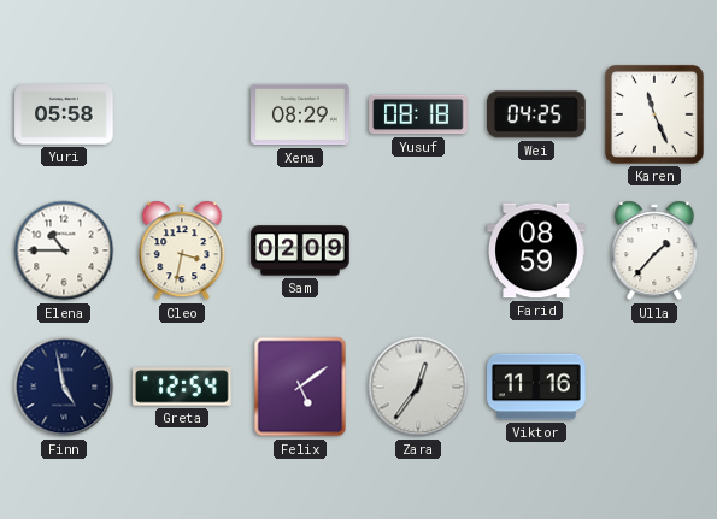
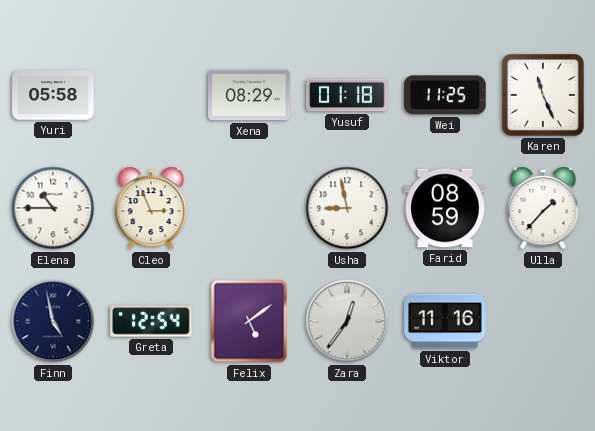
Yusuf: 08:18 -> 01:18
Wei: 04:25 -> 11:25
Cleo: 3:32 -> 2:56
Sam: 02:09 -> none
Usha: none -> 8:58
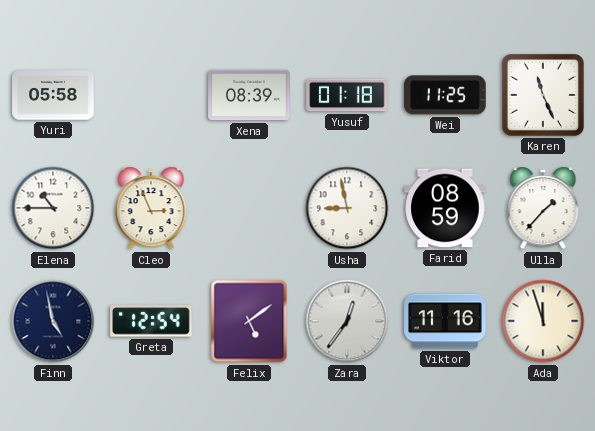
Xena: 08:29 -> 08:39
Ada: none -> 11:57
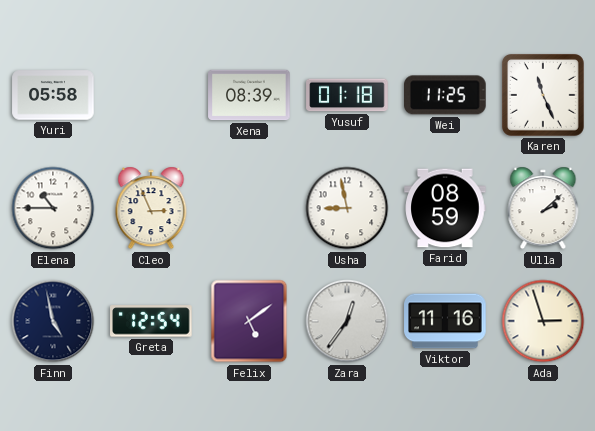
Ulla: 1:37 -> 2:08
Ada: 11:57 -> 2:57
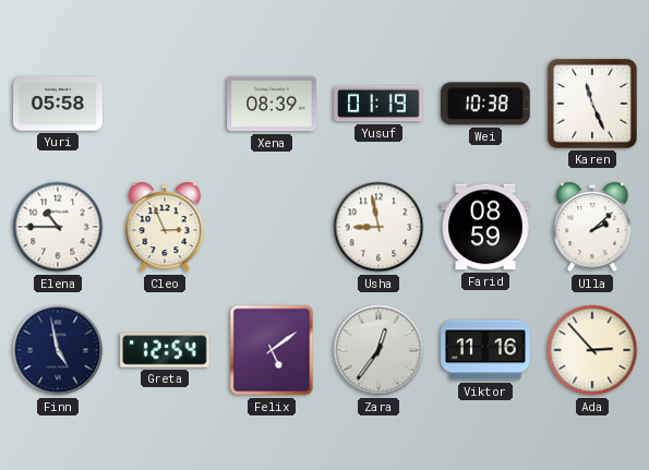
Yusuf: 01:18 -> 01:19
Wei: 11:25 -> 10:38
Ada: 2:57 -> 2:53
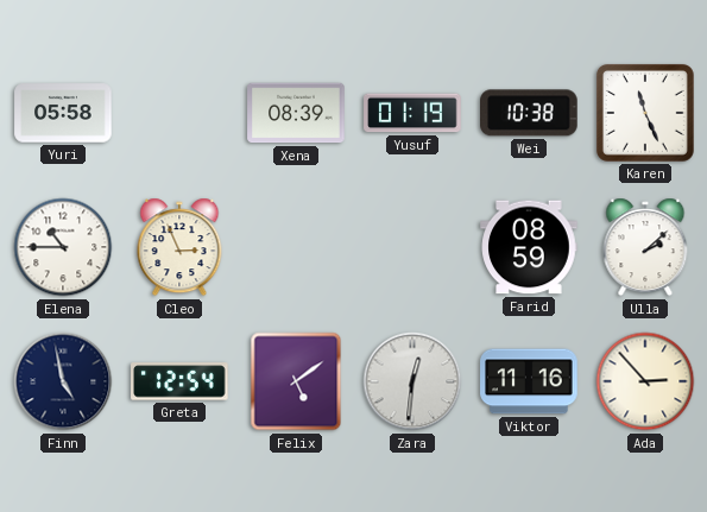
Usha: 8:58 -> none
Zara: 12:36 -> 12:31
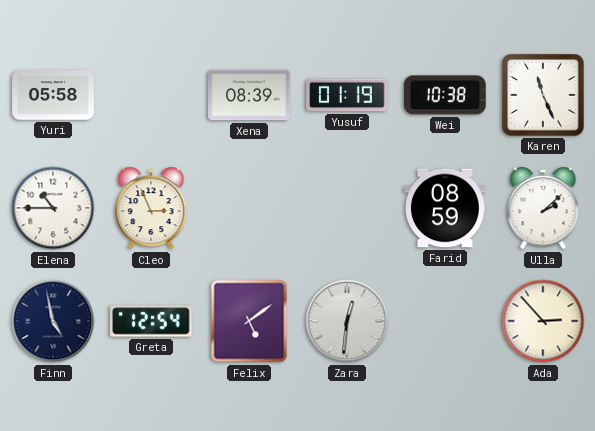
Viktor: 11:16 -> none
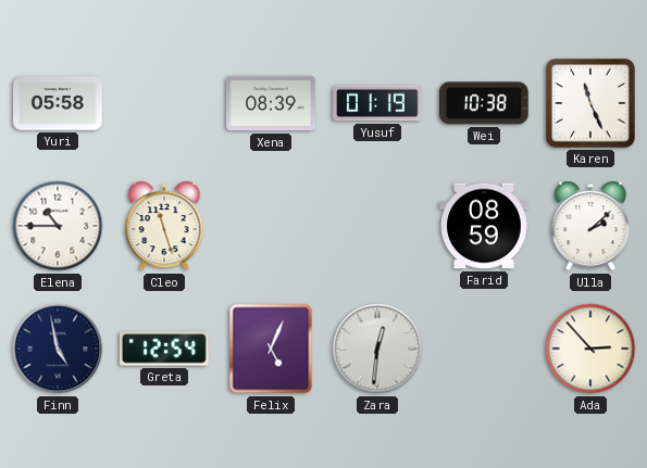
Cleo: 2:56 -> 11:27
Felix: 5:09 -> 5:04
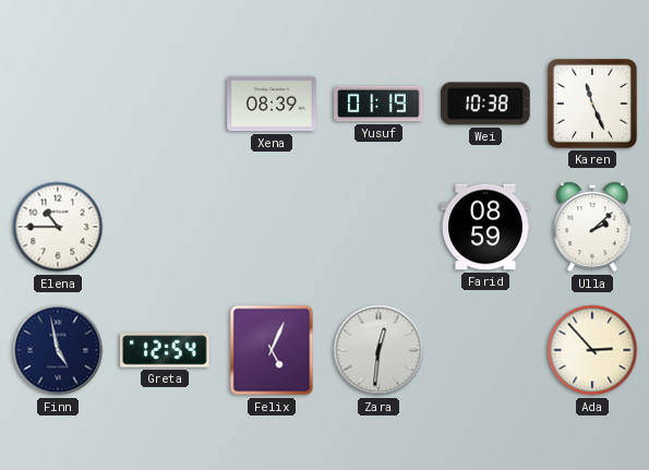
Yuri: 05:58 -> none
Cleo: 11:27 -> none
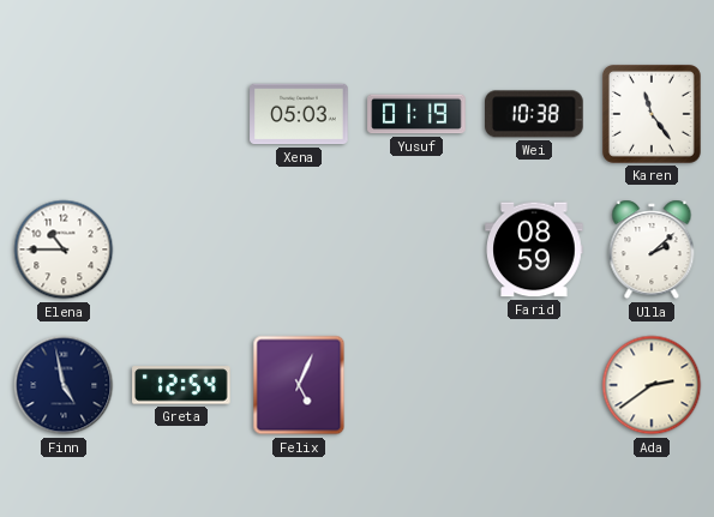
Xena: 08:39 -> 05:03
Karen: 11:26 -> 11:24
Zara: 12:31 -> none
Ada: 2:53 -> 2:39
